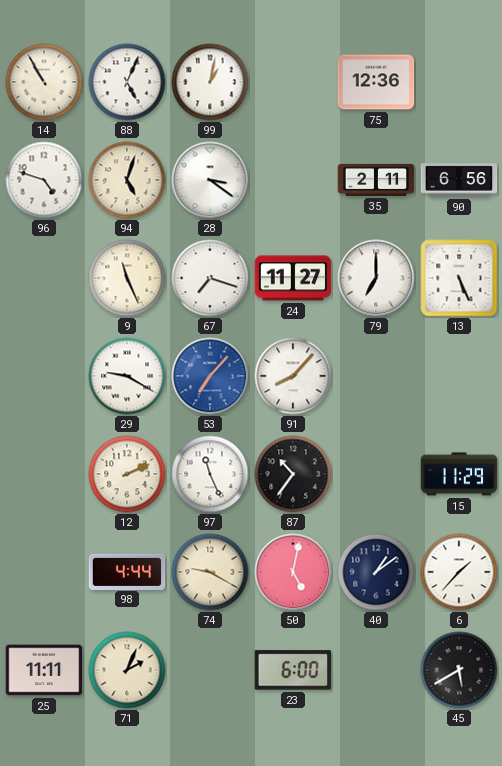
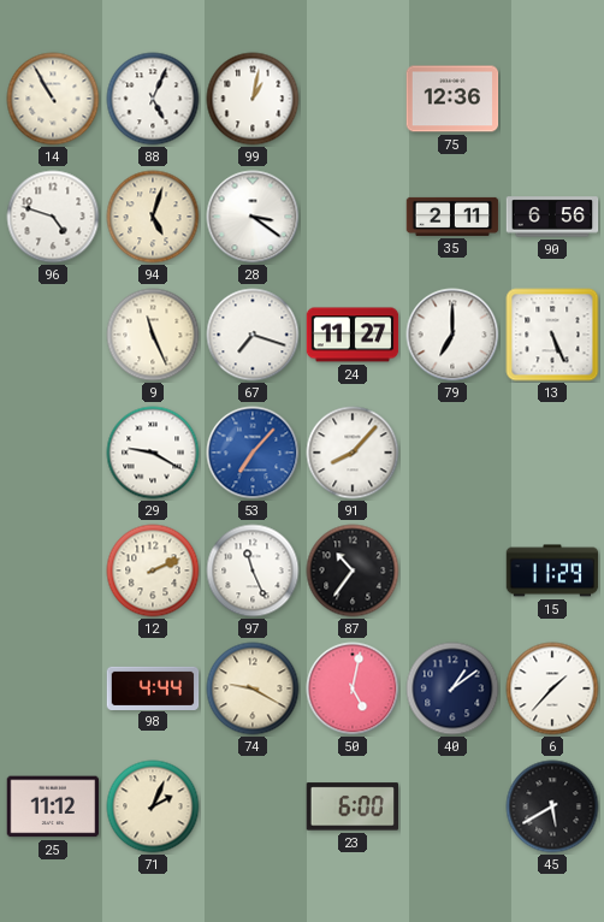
25: 11:11 -> 11:12
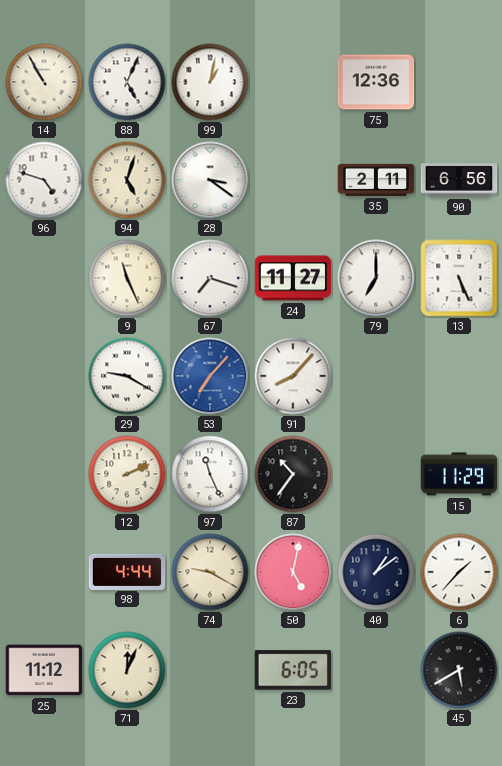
71: 2:04 -> 12:04
23: 6:00 -> 6:05
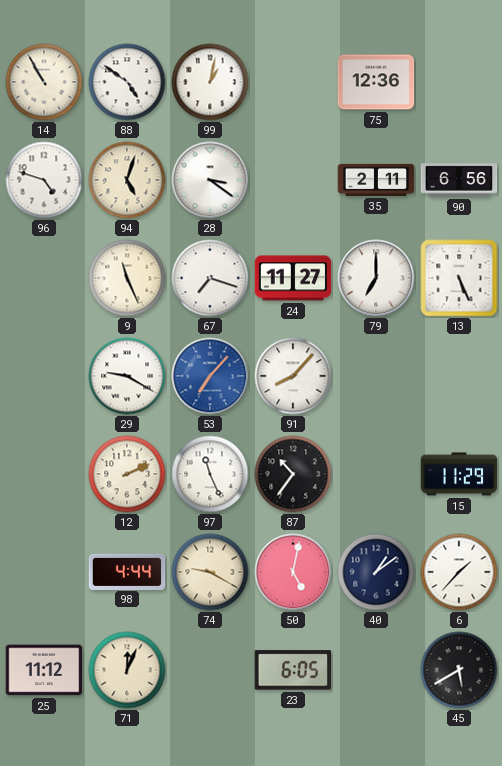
88: 5:04 -> 4:51
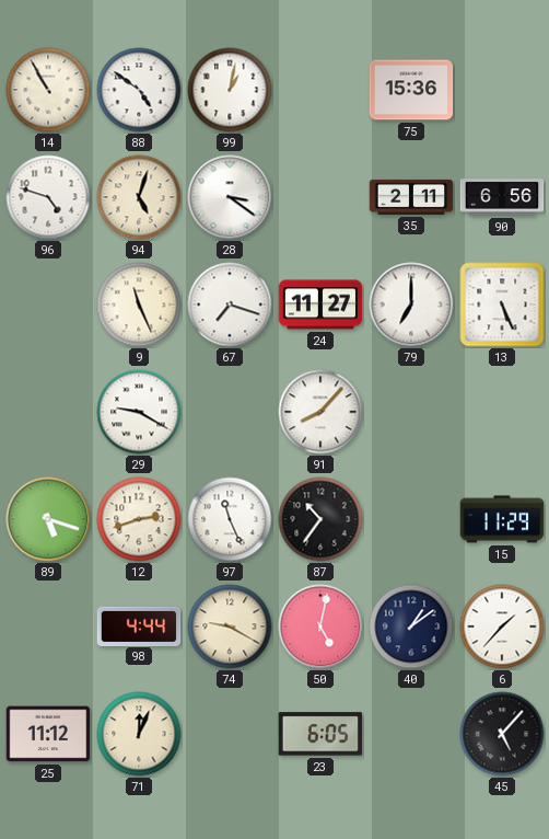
75: 12:36 -> 15:36
53: 7:07 -> none
89: none -> 5:18
12: 2:11 -> 2:42
45: 5:40 -> 5:07
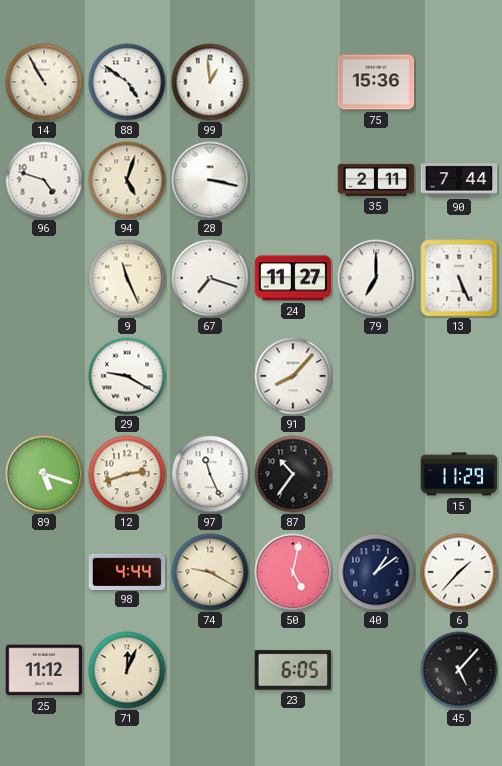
99: 1:02 -> 12:59
28: 3:21 -> 3:17
90: 6:56 -> 7:44
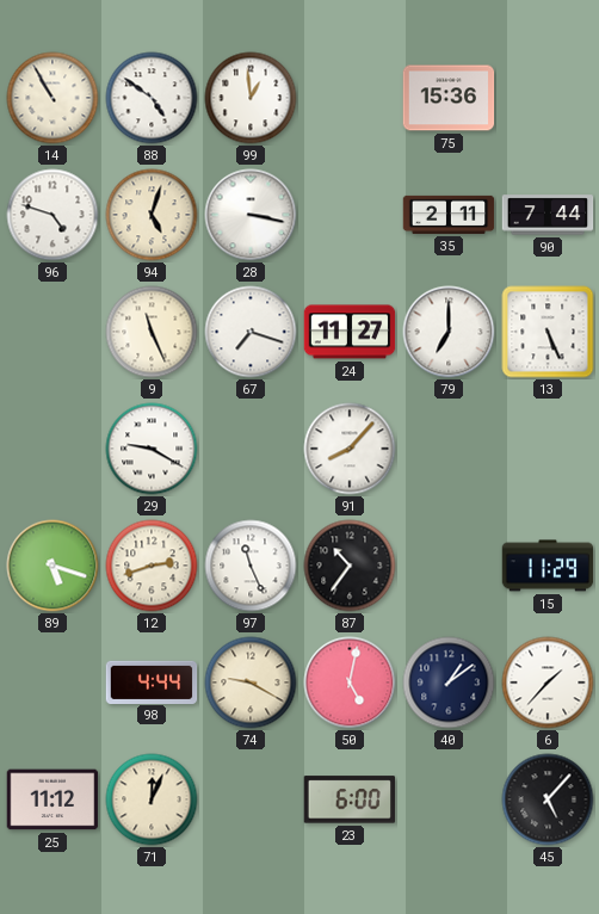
23: 6:05 -> 6:00
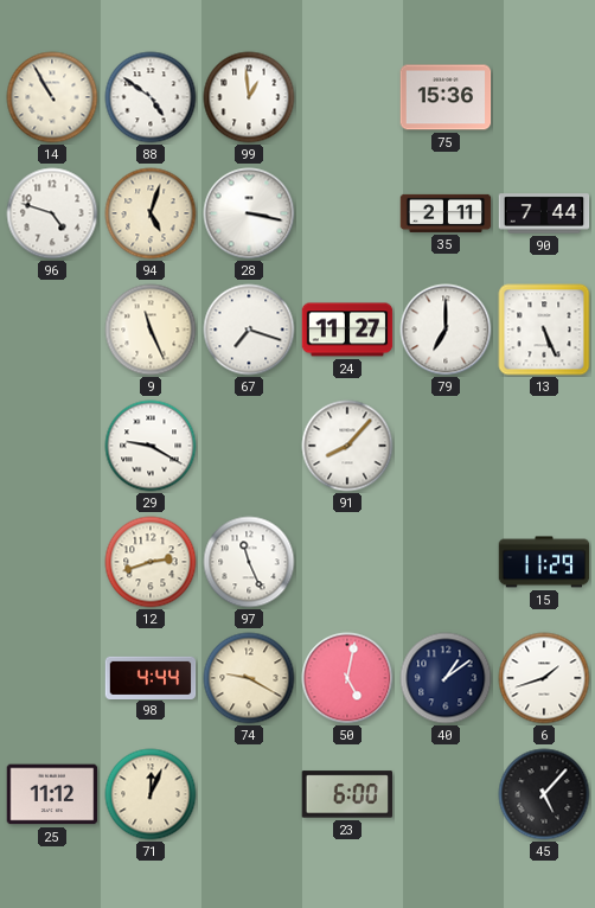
89: 5:18 -> none
87: 10:36 -> none
6: 1:37 -> 1:42
